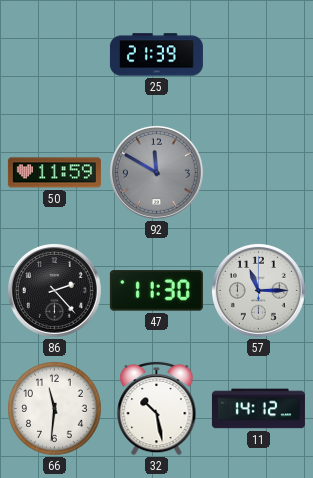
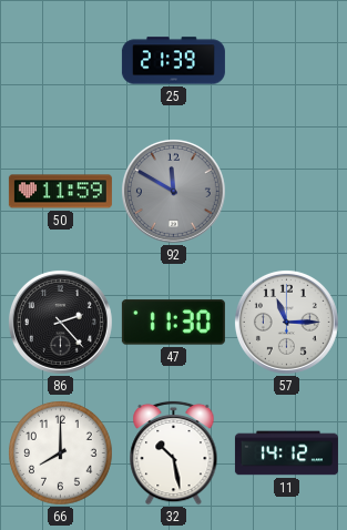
66: 11:31 -> 8:00
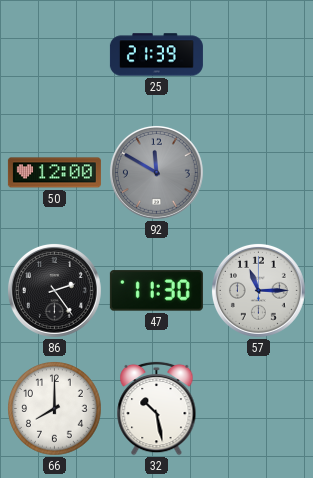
50: 11:59 -> 12:00
86: 2:23 -> 2:24
11: 14:12 -> none
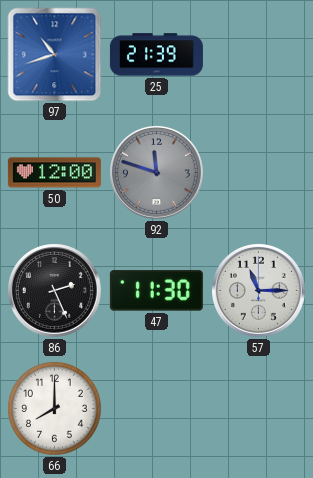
97: none -> 10:42
92: 11:50 -> 11:48
86: 2:24 -> 2:26
32: 10:28 -> none
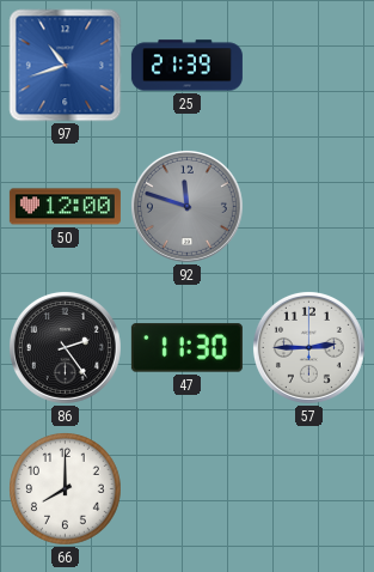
86: 2:26 -> 2:24
57: 11:15 -> 2:45
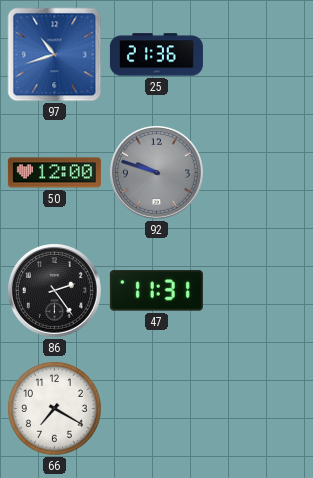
25: 21:39 -> 21:36
92: 11:48 -> 9:48
47: 11:30 -> 11:31
57: 2:45 -> none
66: 8:00 -> 7:20
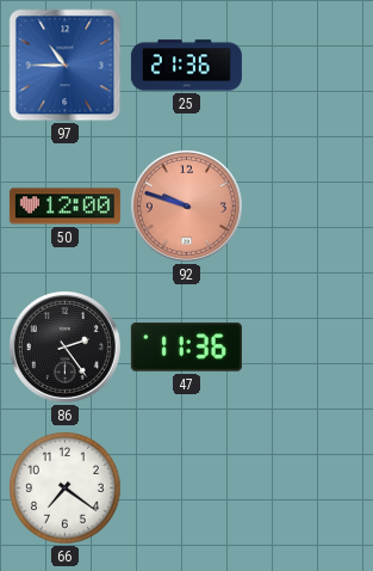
97: 10:42 -> 10:45
92 dial: grey -> salmon
47: 11:31 -> 11:36
66: 7:20 -> 7:21
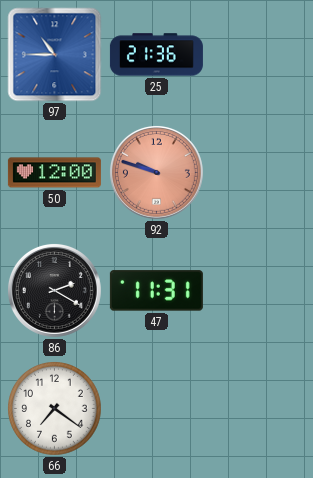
86: 2:24 -> 2:20
47: 11:36 -> 11:31
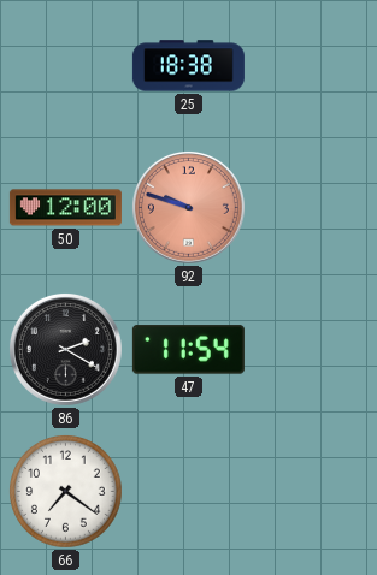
97: 10:45 -> none
25: 21:36 -> 18:38
47: 11:31 -> 11:54
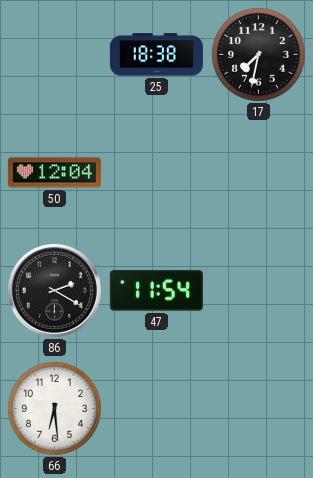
17: none -> 7:32
50: 12:00 -> 12:04
92: 9:48 -> none
66: 7:21 -> 6:29
